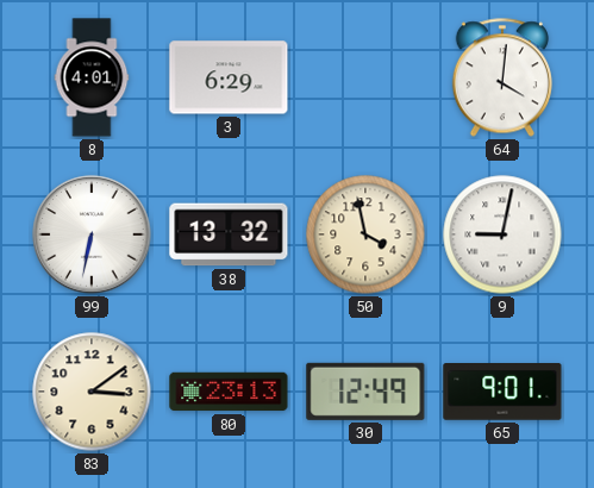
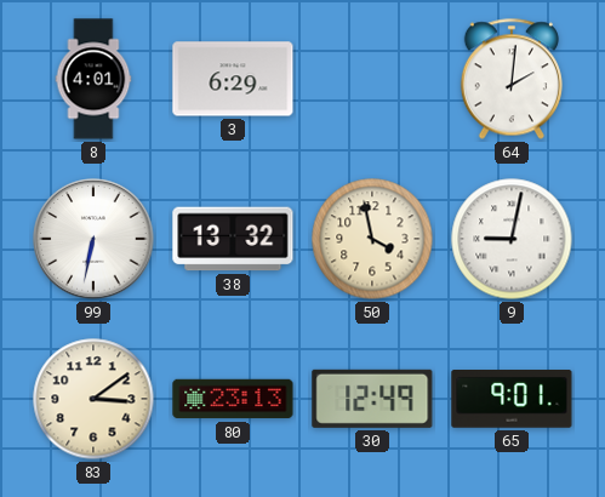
64: 4:01 -> 2:01
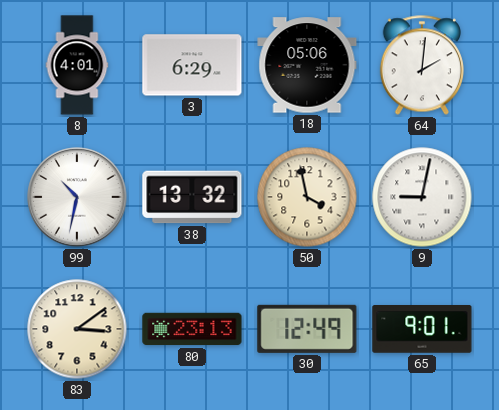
18: none -> 05:06
99: 6:32 -> 10:32
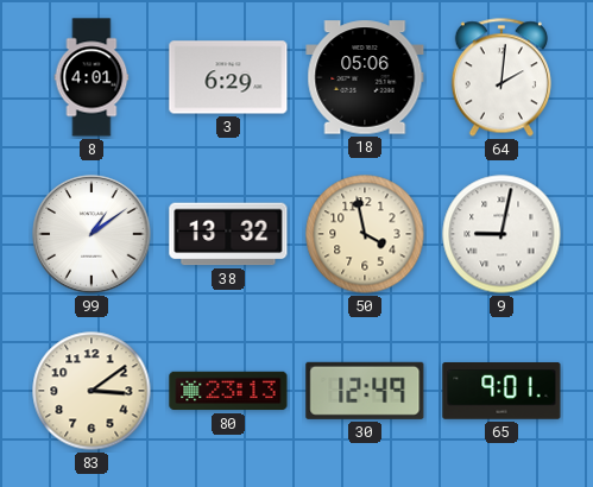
99: 10:32 -> 1:09
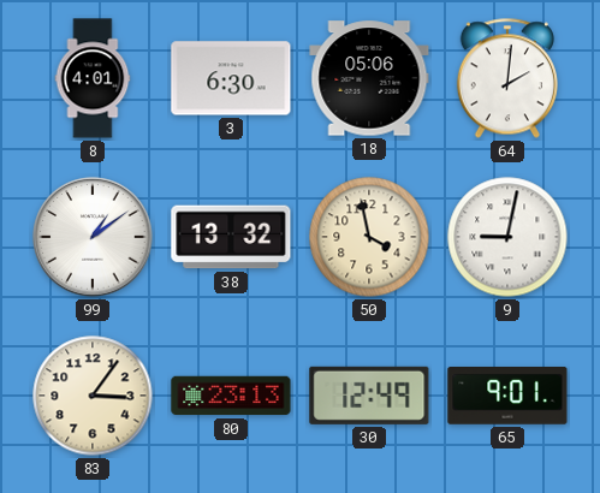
3: 6:29 -> 6:30
83: 3:09 -> 3:06
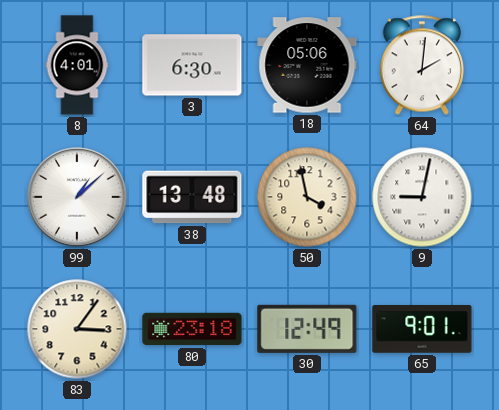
99: 1:09 -> 1:08
38: 13:32 -> 13:48
80: 23:13 -> 23:18
